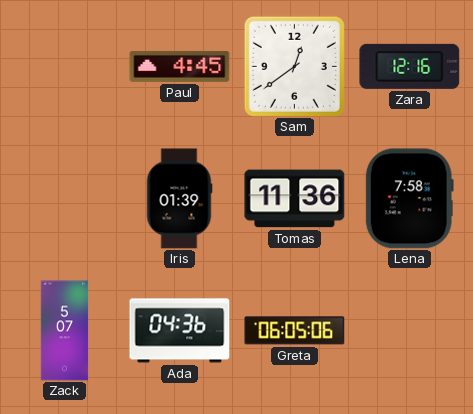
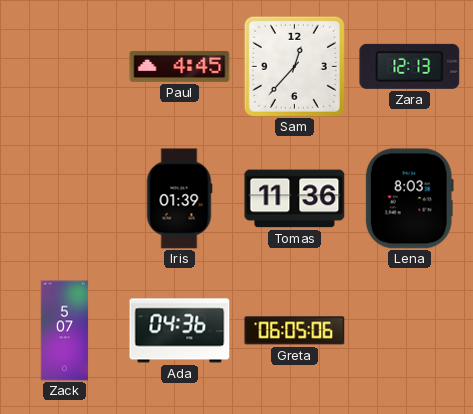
Sam: 12:39 -> 12:37
Zara: 12:16 -> 12:13
Lena: 7:58 -> 8:03
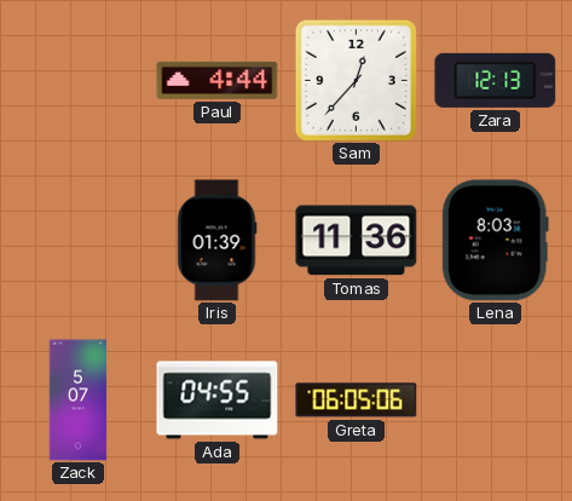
Paul: 4:45 -> 4:44
Ada: 04:36 -> 04:55
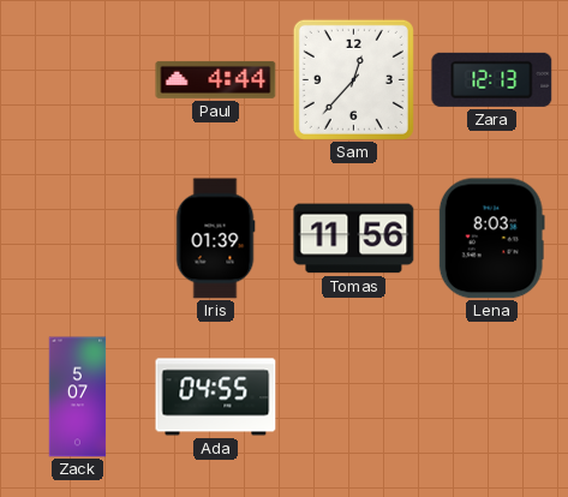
Tomas: 11:36 -> 11:56
Greta: 06:05 -> none
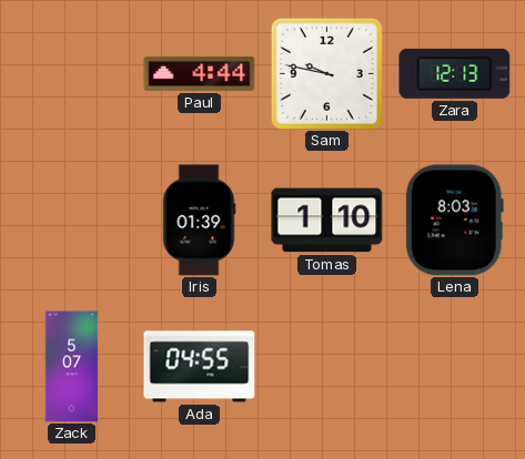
Sam: 12:37 -> 9:47
Tomas: 11:56 -> 1:10
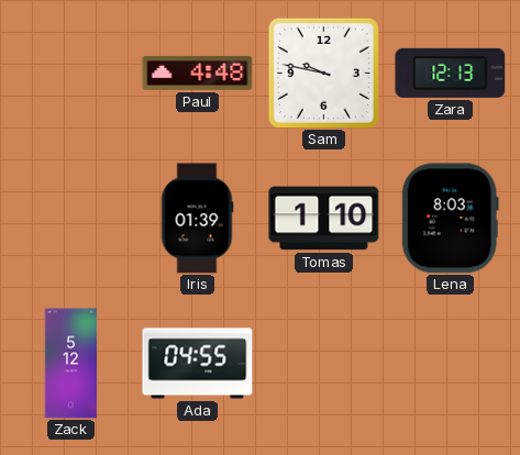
Paul: 4:44 -> 4:48
Zack: 5:07 -> 5:12
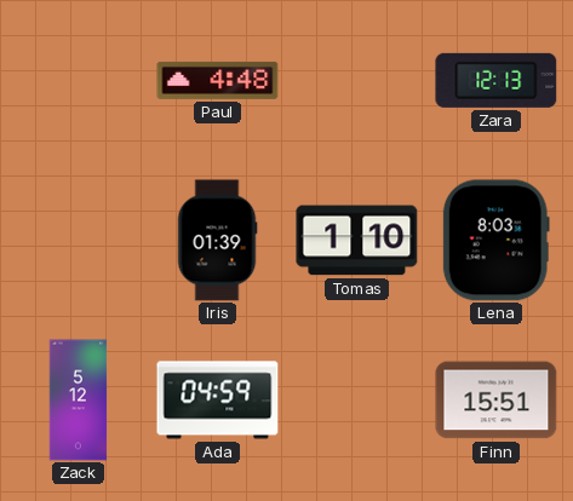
Sam: 9:47 -> none
Ada: 04:55 -> 04:59
Finn: none -> 15:51
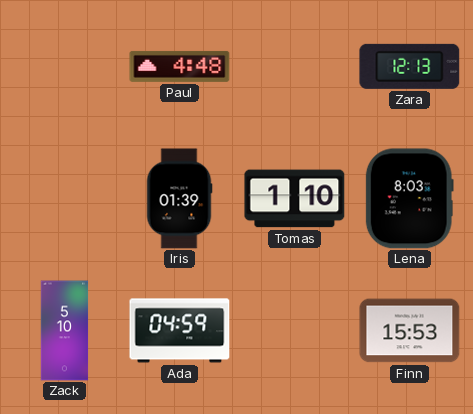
Zack: 5:12 -> 5:10
Finn: 15:51 -> 15:53
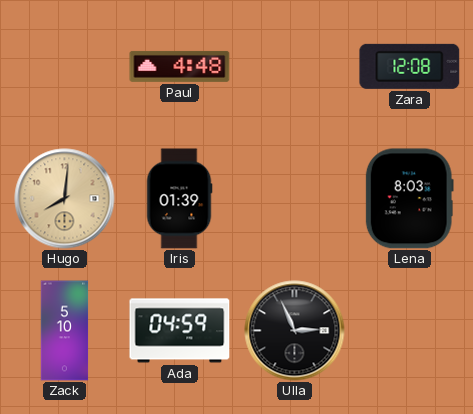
Zara: 12:13 -> 12:08
Hugo: none -> 8:01
Tomas: 1:10 -> none
Ulla: none -> 2:56
Finn: 15:53 -> none
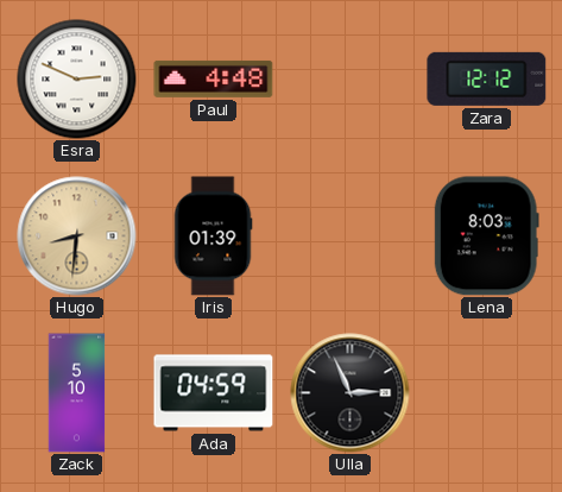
Esra: none -> 2:49
Zara: 12:08 -> 12:12
Hugo: 8:01 -> 8:31
